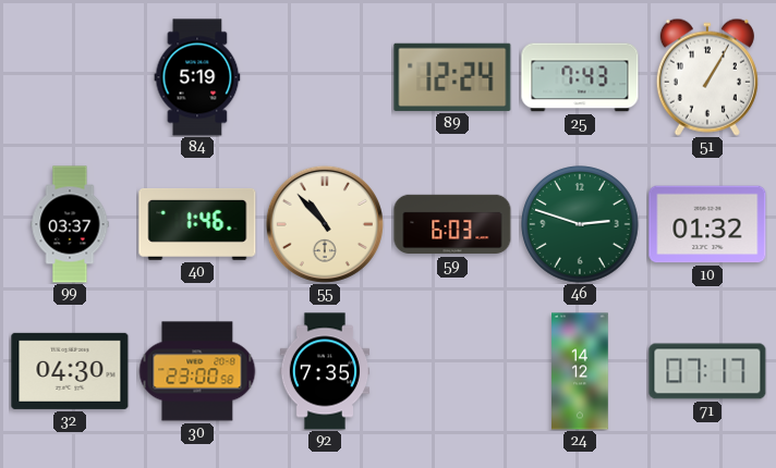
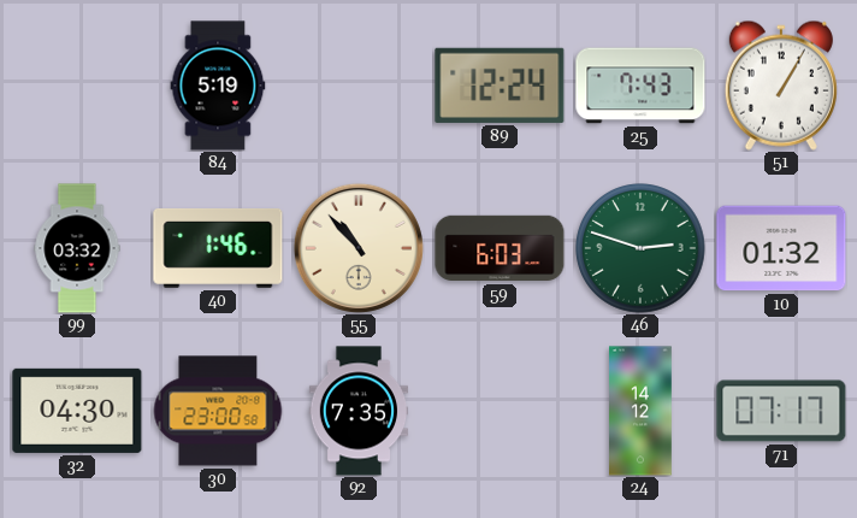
99: 03:37 -> 03:32
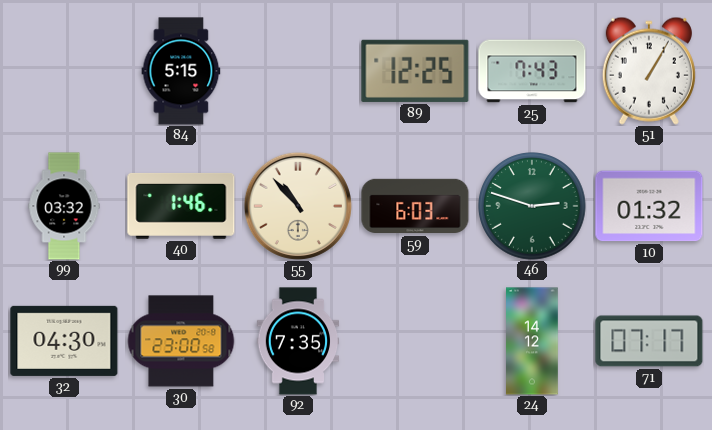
84: 5:19 -> 5:15
89: 12:24 -> 12:25
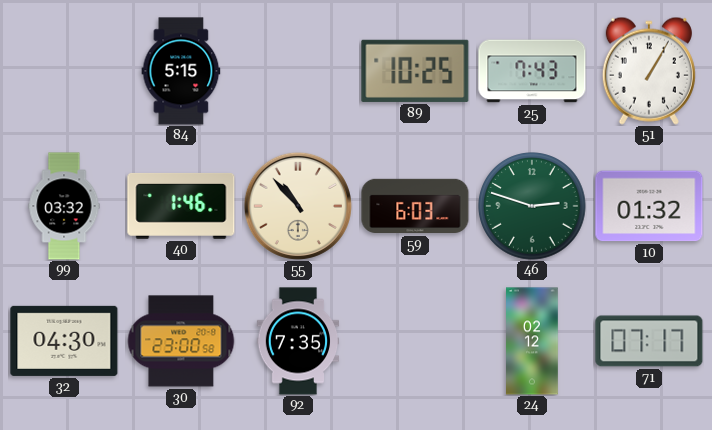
89: 12:25 -> 10:25
24: 14:12 -> 02:12
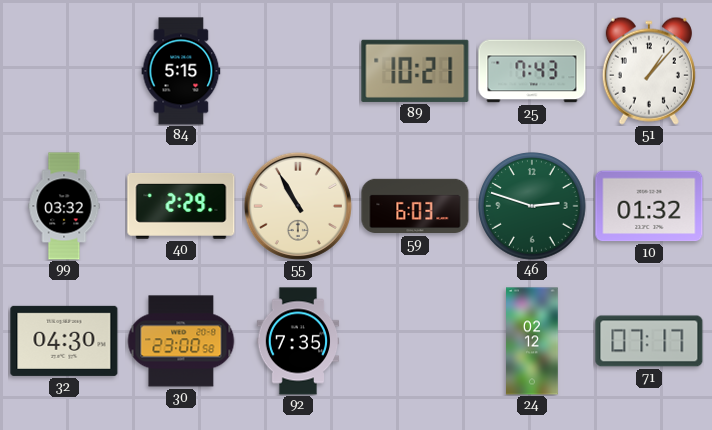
89: 10:25 -> 10:21
51: 1:05 -> 1:07
40: 1:46 -> 2:29
55: 10:53 -> 10:55
